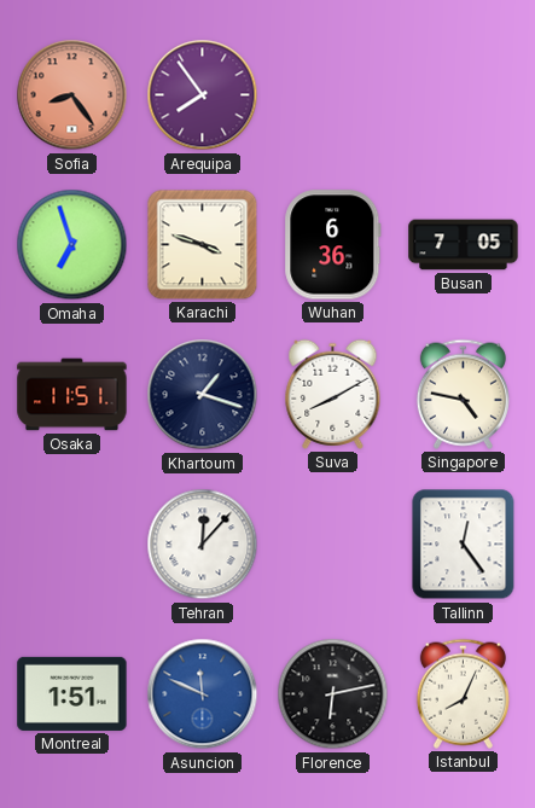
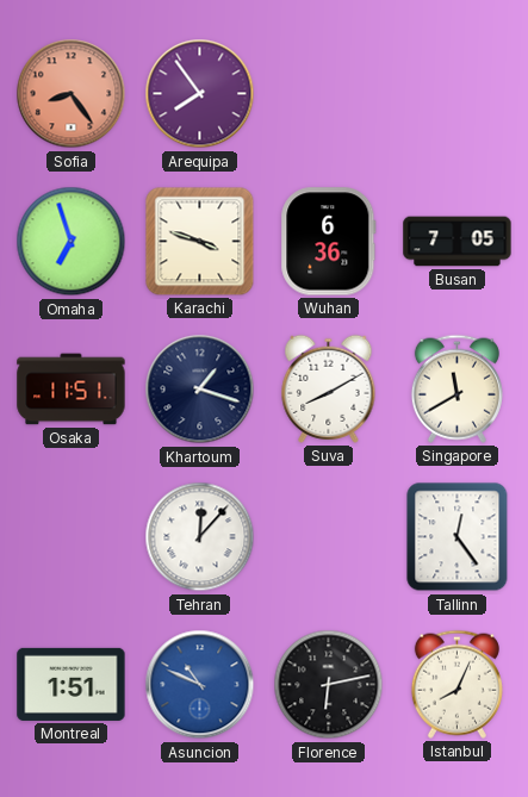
Singapore: 4:47 -> 11:40
Asuncion: 11:49 -> 10:49
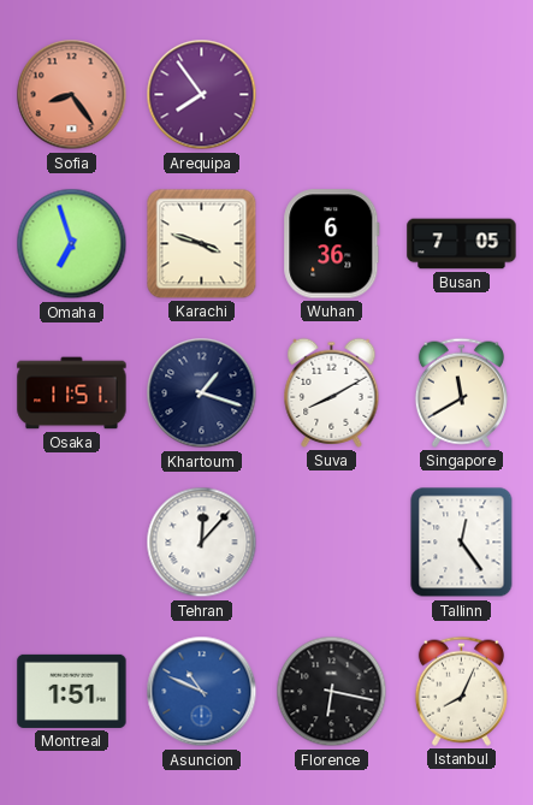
Florence: 6:13 -> 6:17
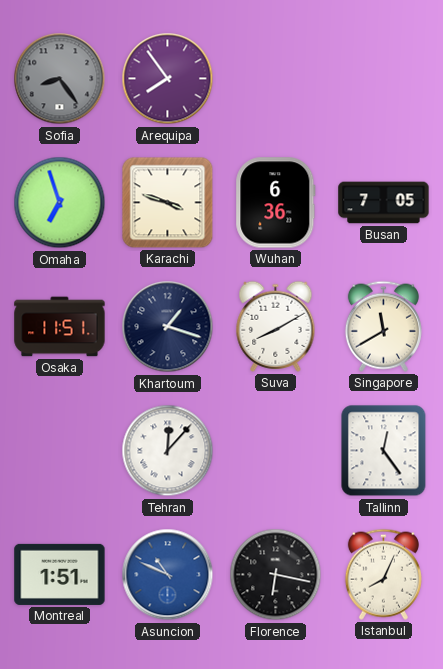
Sofia dial: salmon -> grey
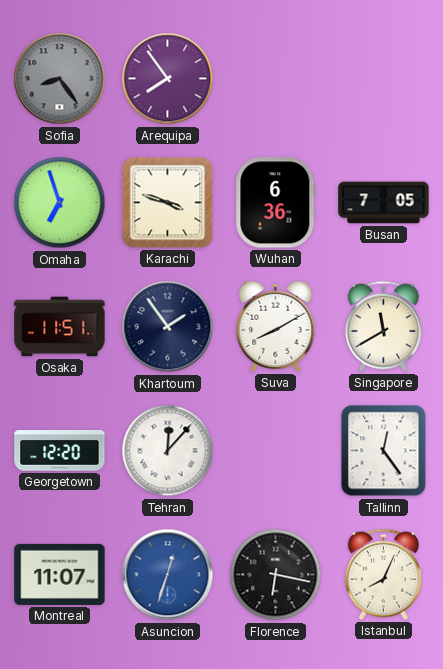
Khartoum: 1:18 -> 1:54
Georgetown: none -> 12:20
Montreal: 1:51 -> 11:07
Asuncion: 10:49 -> 12:33
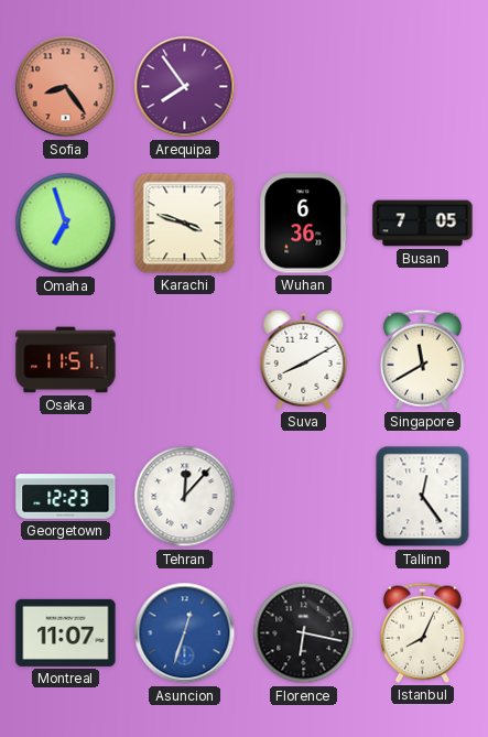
Sofia dial: grey -> salmon
Khartoum: 1:54 -> none
Georgetown: 12:20 -> 12:23
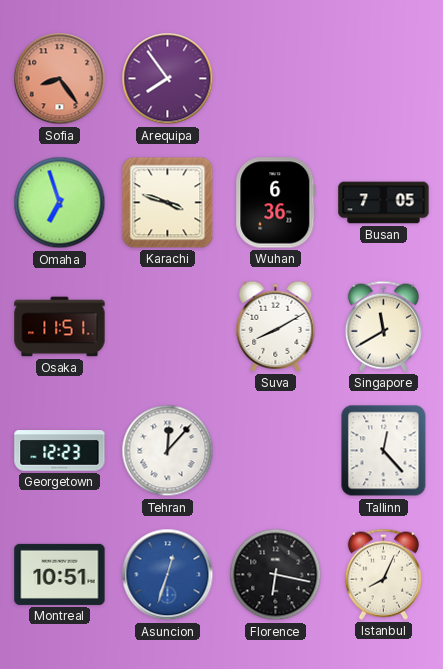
Tallinn: 12:24 -> 12:23
Montreal: 11:07 -> 10:51
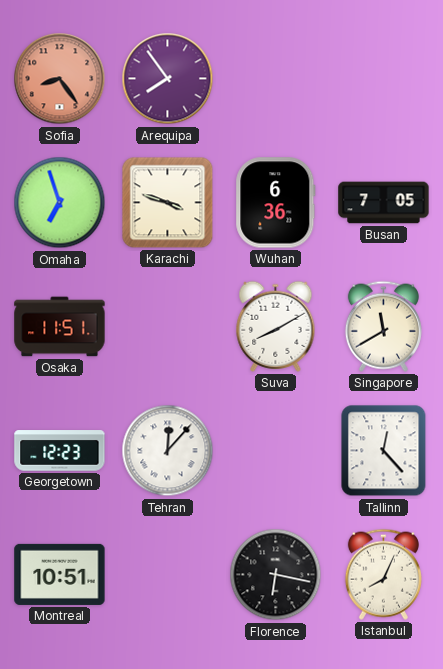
Asuncion: 12:33 -> none
